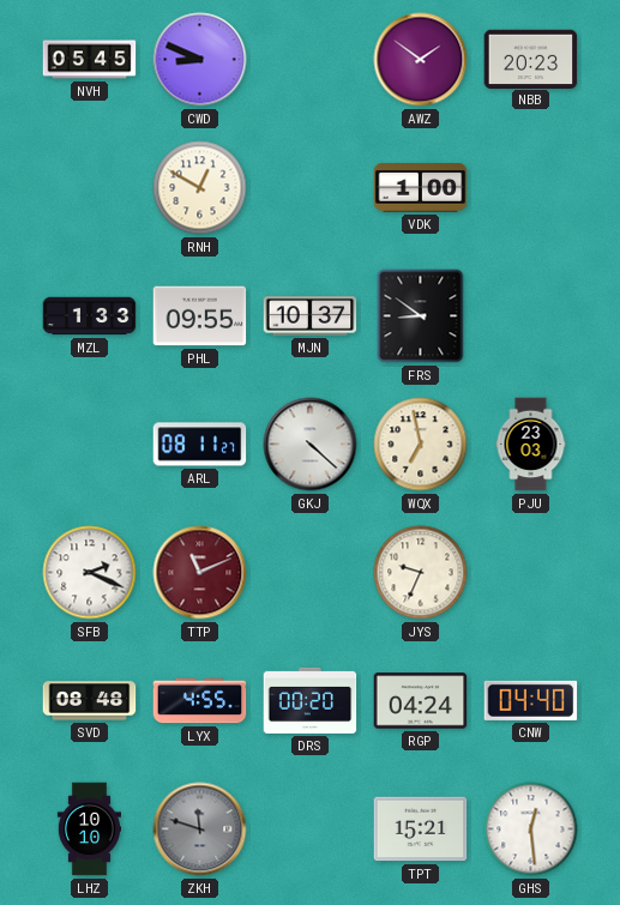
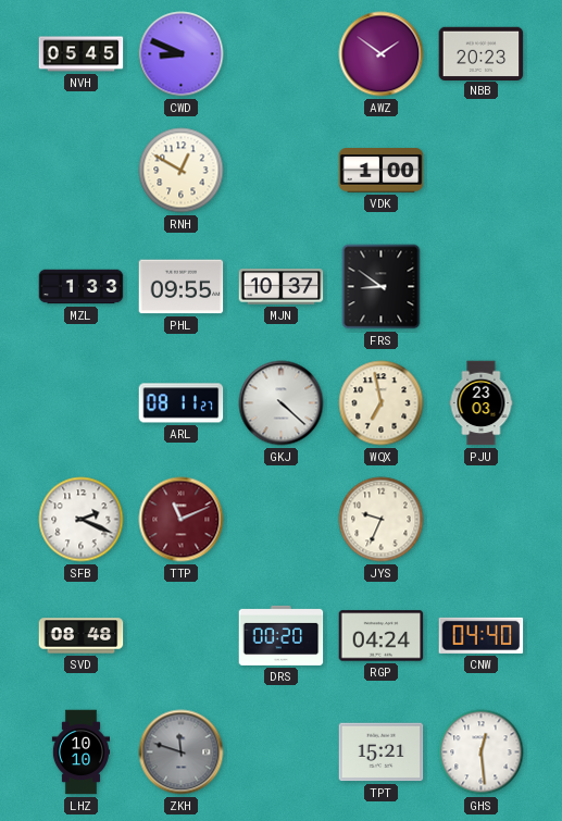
LYX: 4:55 -> none
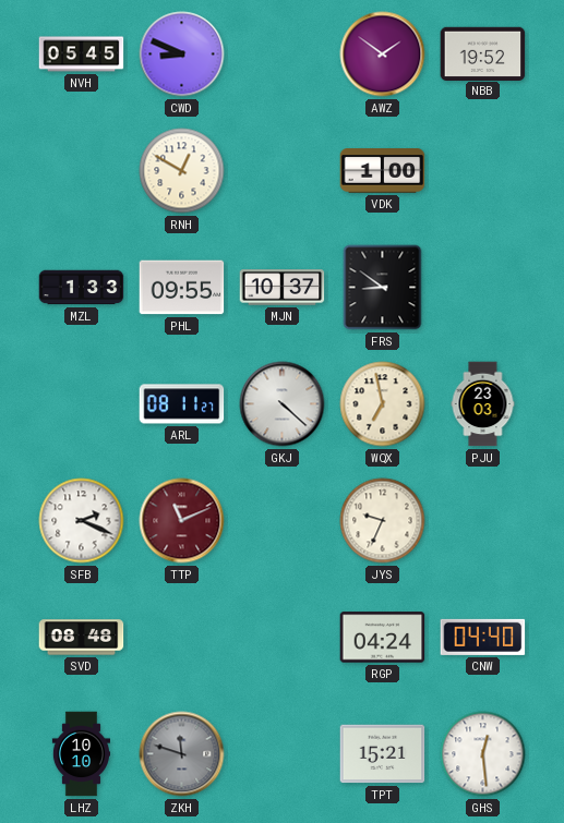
NBB: 20:23 -> 19:52
DRS: 00:20 -> none
